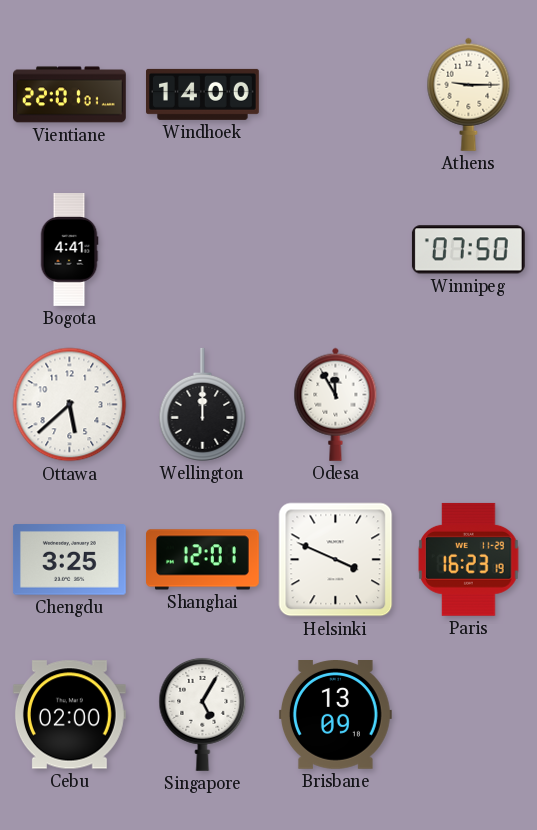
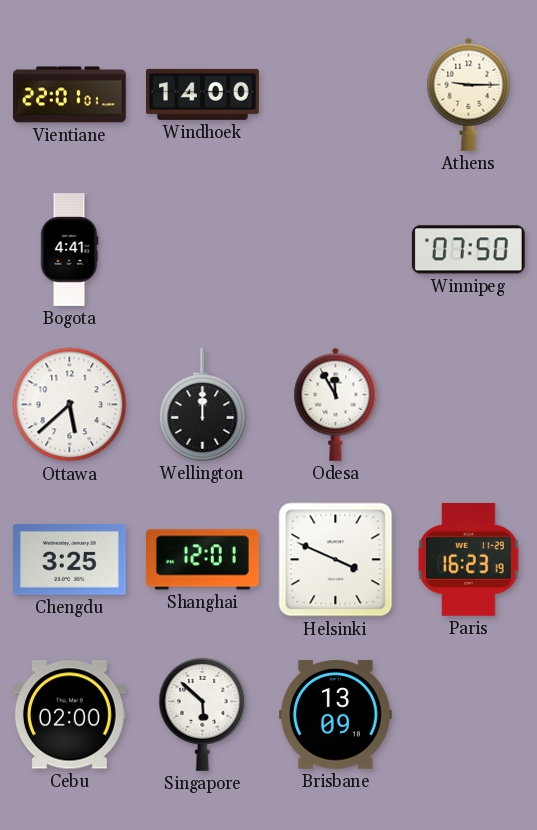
Singapore: 5:05 -> 5:52
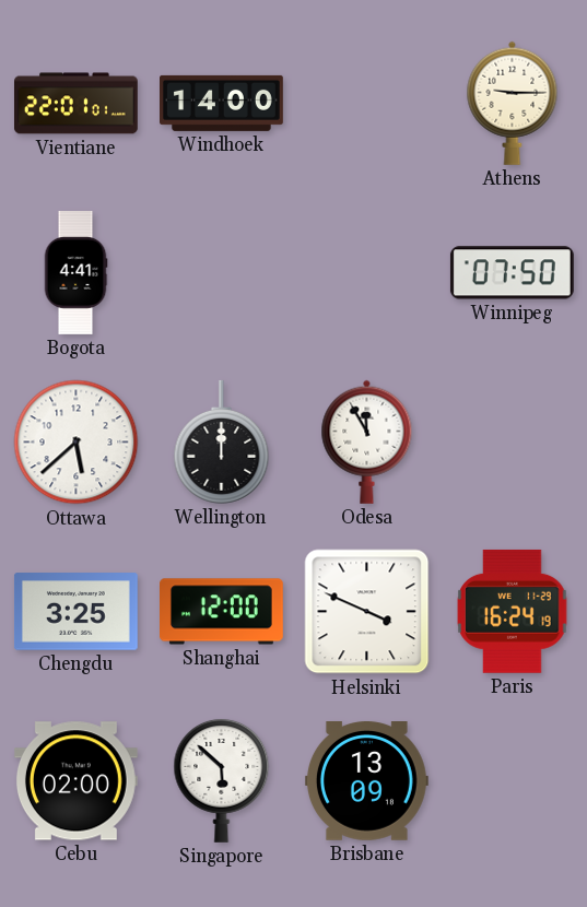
Shanghai: 12:01 -> 12:00
Paris: 16:23 -> 16:24
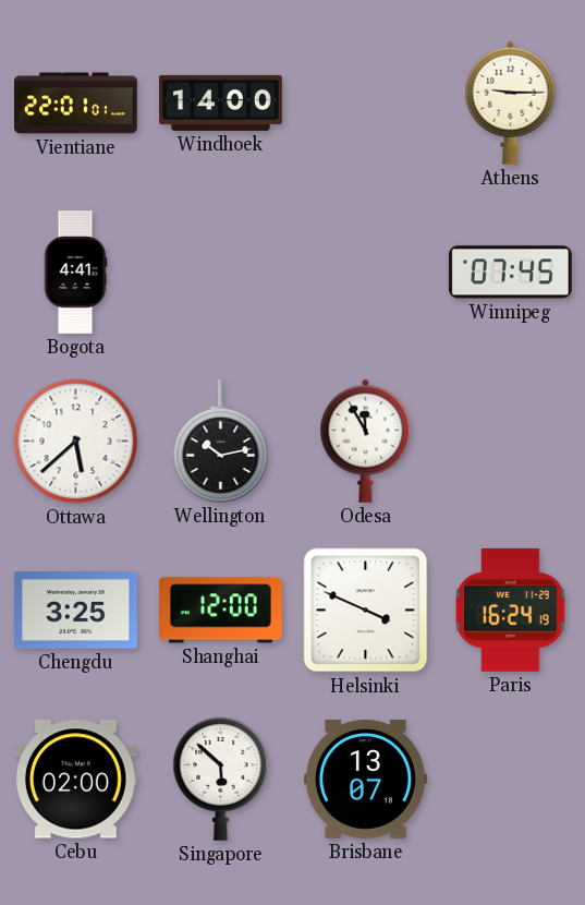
Winnipeg: 07:50 -> 07:45
Wellington: 12:00 -> 10:13
Brisbane: 13:09 -> 13:07
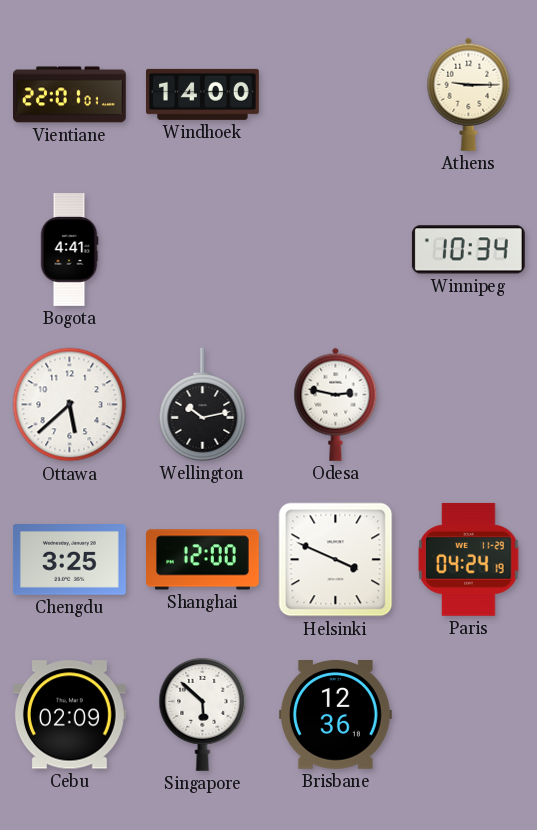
Winnipeg: 07:45 -> 10:34
Odesa: 11:55 -> 2:47
Paris: 16:24 -> 04:24
Cebu: 02:00 -> 02:09
Brisbane: 13:07 -> 12:36
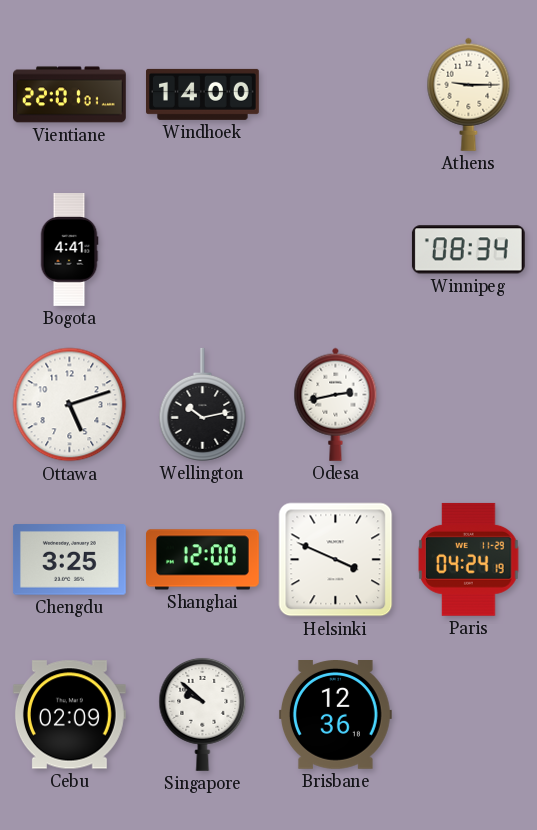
Winnipeg: 10:34 -> 08:34
Ottawa: 5:38 -> 5:12
Odesa: 2:47 -> 2:43
Singapore: 5:52 -> 9:52
